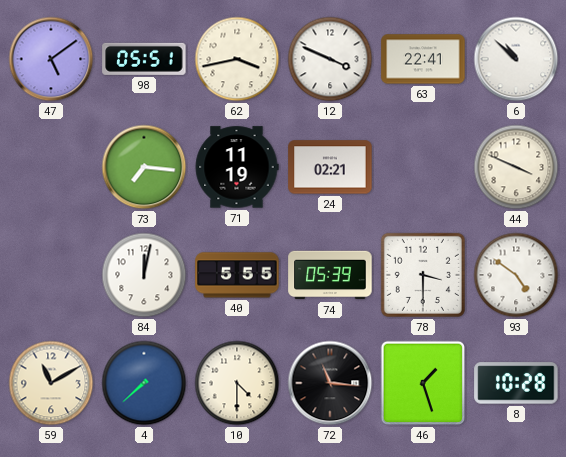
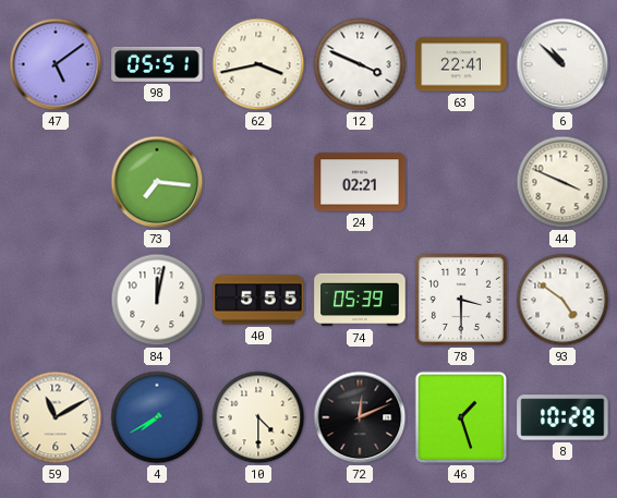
71: 11:19 -> none
4: 7:38 -> 7:40
72: 11:16 -> 12:11
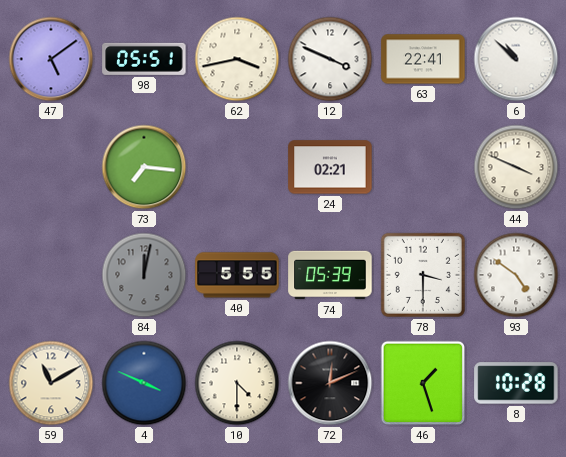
84 dial: white -> grey
4: 7:40 -> 3:49
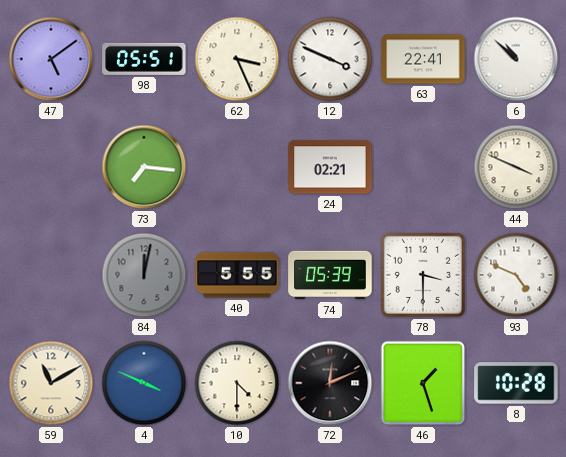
62: 3:43 -> 3:26
93: 4:51 -> 4:49
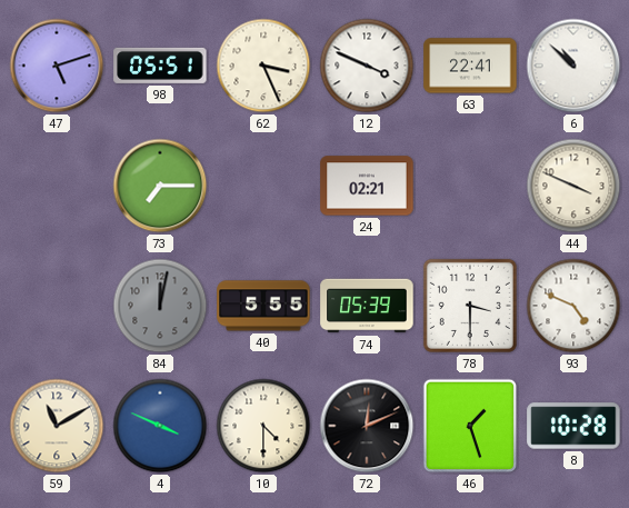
47: 5:09 -> 5:12
73: 7:16 -> 7:15
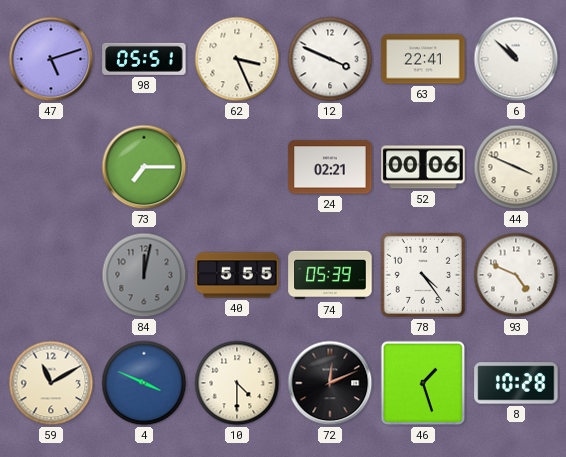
52: none -> 00:06
78: 3:30 -> 4:24
